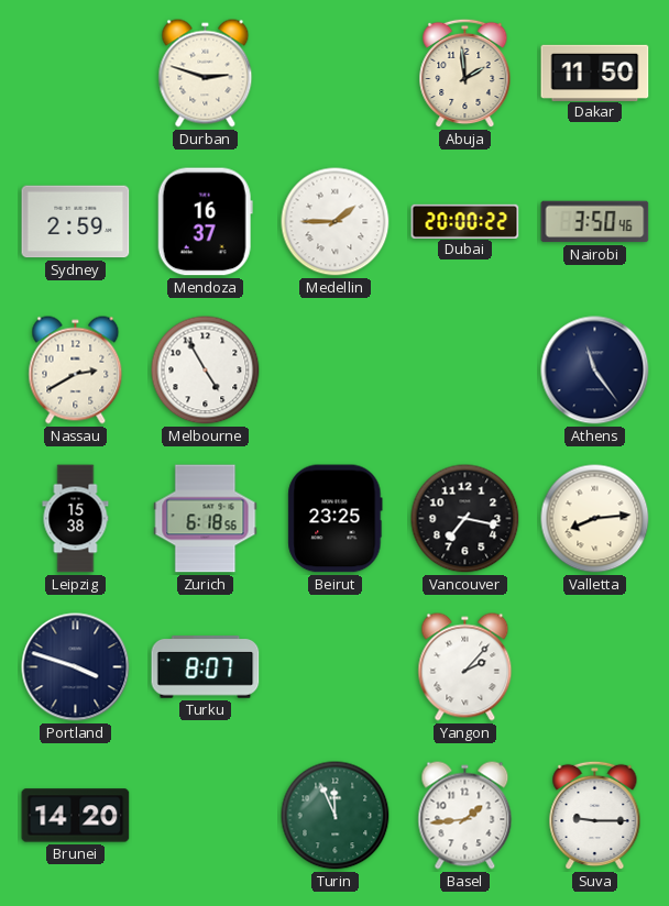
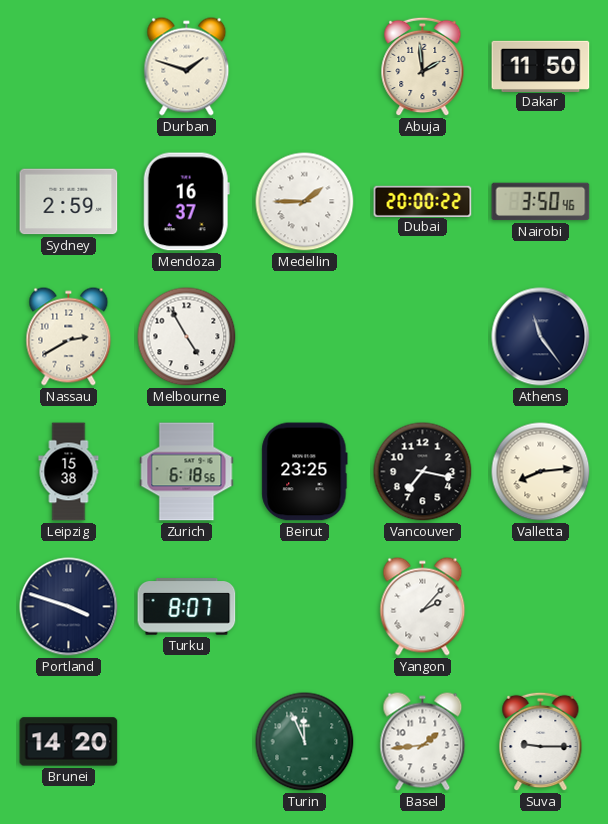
Durban: 2:48 -> 1:48
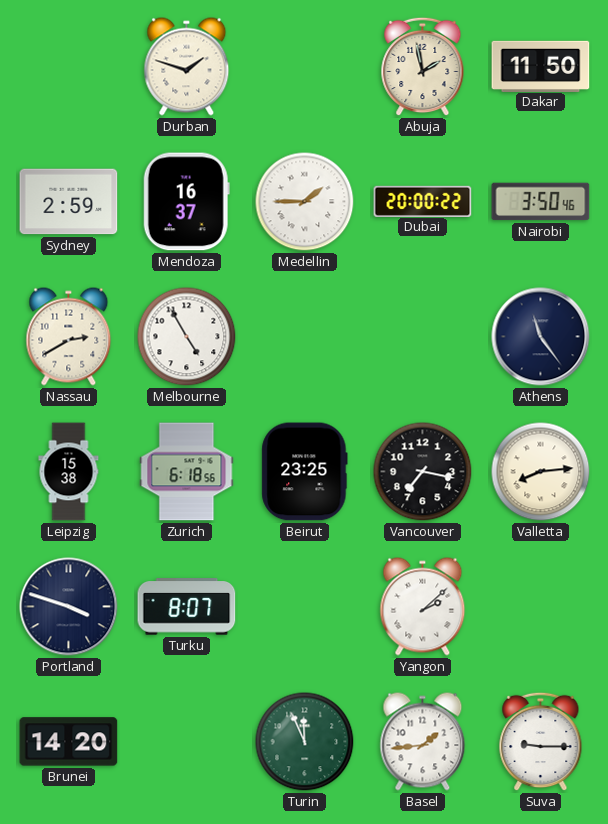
Abuja: 1:59 -> 1:58
Yangon: 2:07 -> 2:08
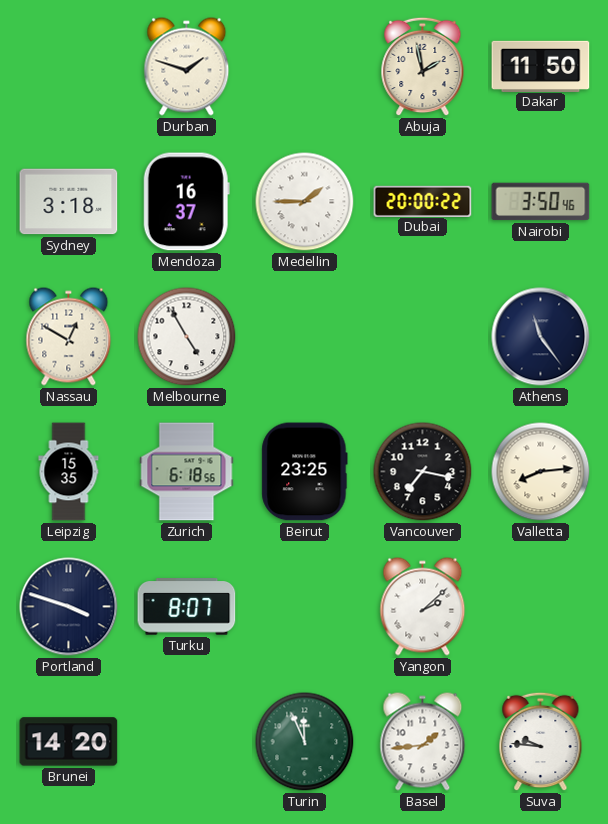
Sydney: 2:59 -> 3:18
Nassau: 2:40 -> 12:50
Leipzig: 15:38 -> 15:35
Suva: 9:15 -> 9:46
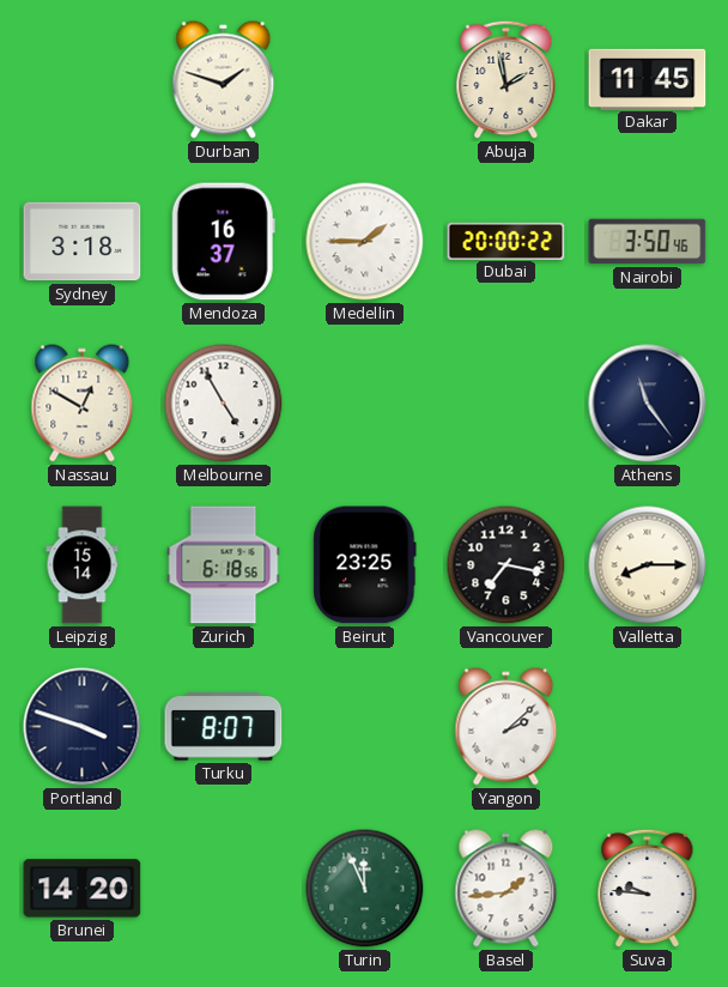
Dakar: 11:50 -> 11:45
Leipzig: 15:35 -> 15:14
Valletta: 8:14 -> 8:15
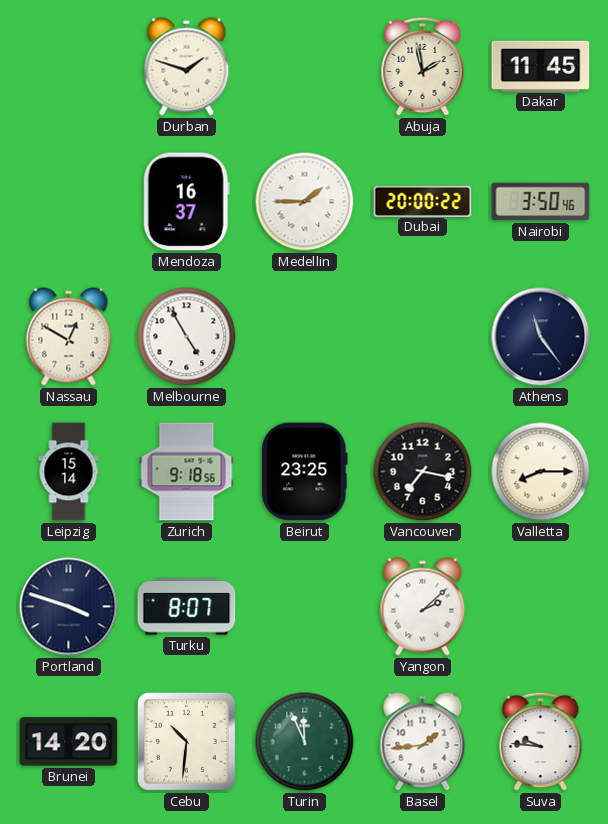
Sydney: 3:18 -> none
Zurich: 6:18 -> 9:18
Cebu: none -> 10:31
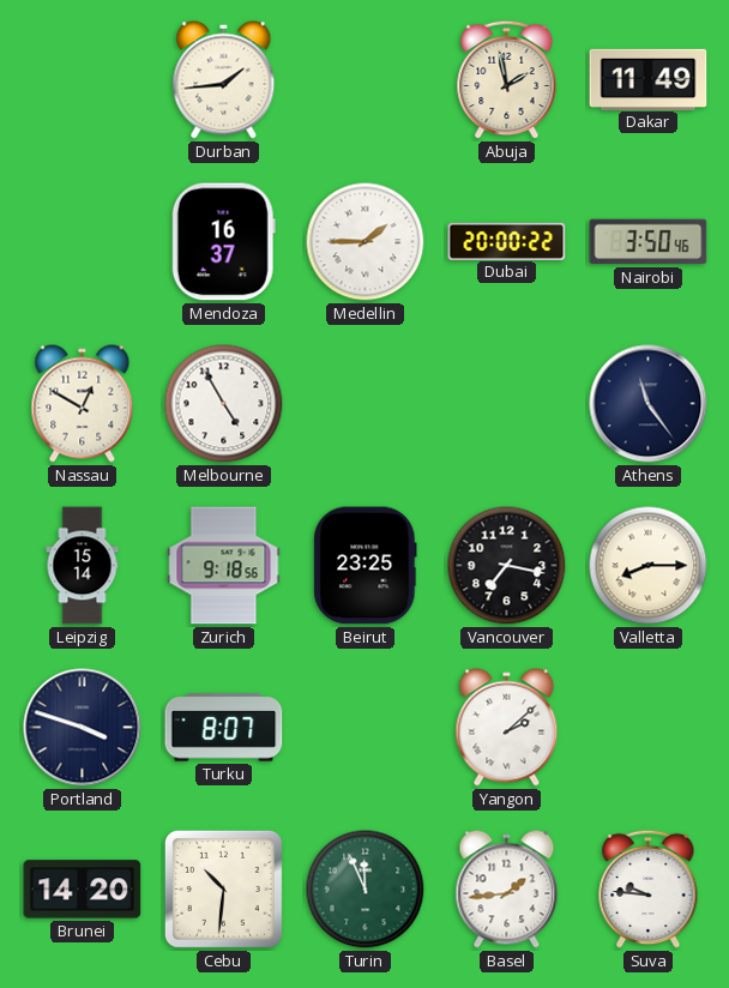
Durban: 1:48 -> 1:44
Dakar: 11:45 -> 11:49
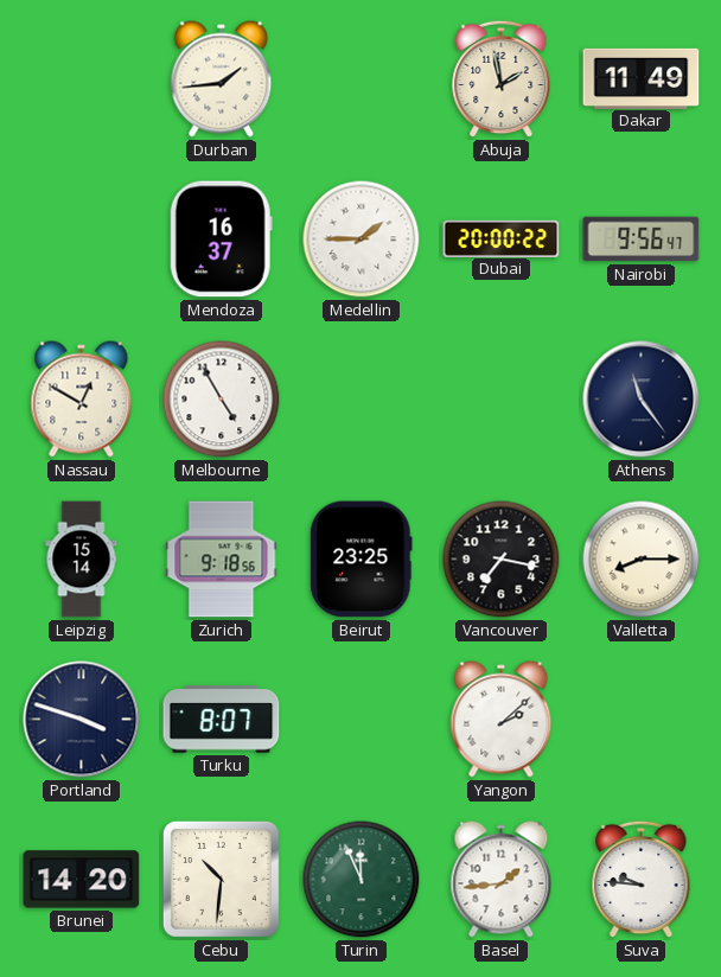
Nairobi: 3:50 -> 9:56
